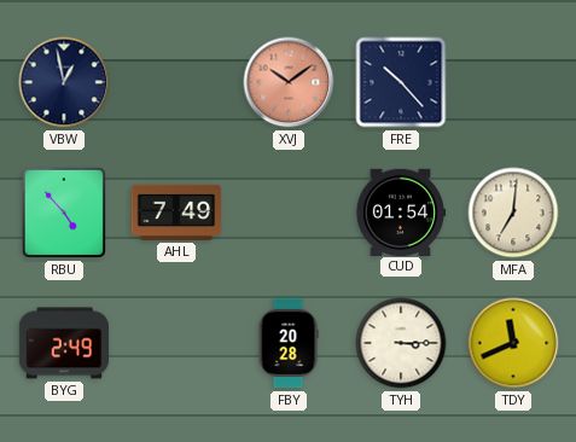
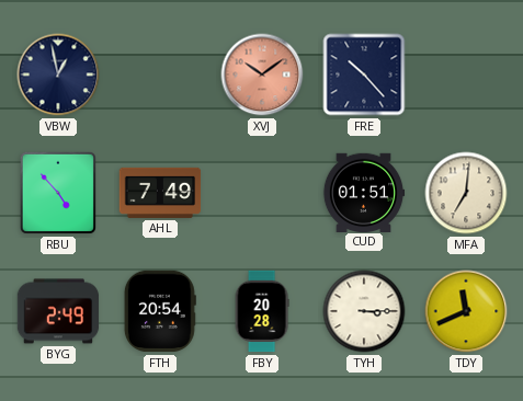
CUD: 01:54 -> 01:51
FTH: none -> 20:54
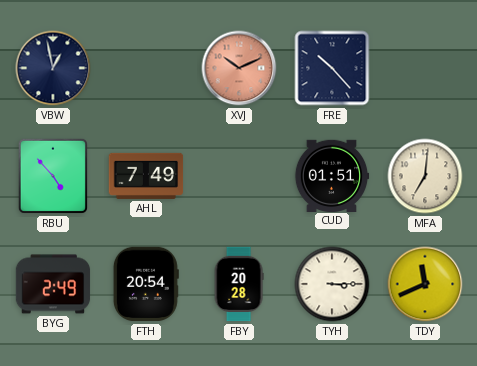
XVJ: 10:09 -> 10:11
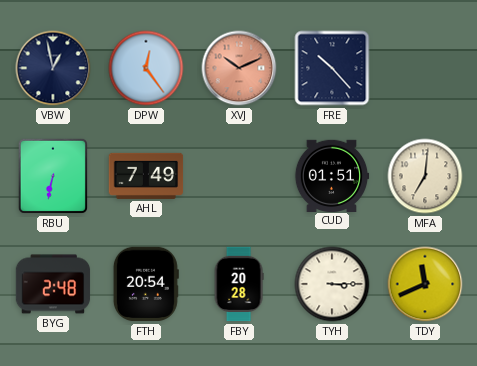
DPW: none -> 12:24
RBU: 4:53 -> 6:32
BYG: 2:49 -> 2:48
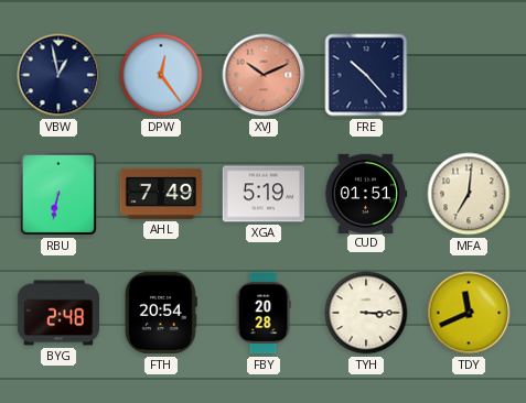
XGA: none -> 5:19
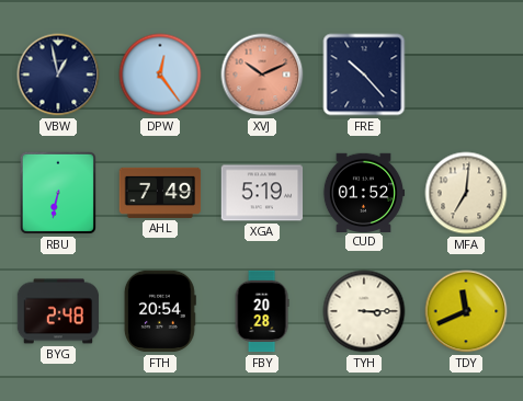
CUD: 01:51 -> 01:52
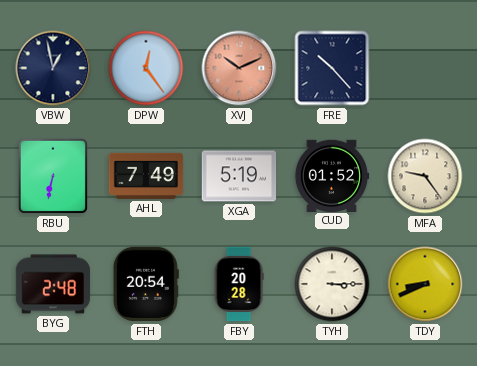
MFA: 7:01 -> 9:24
TDY: 11:41 -> 8:41
